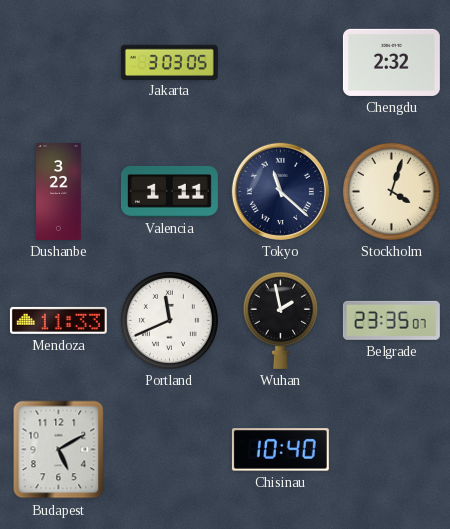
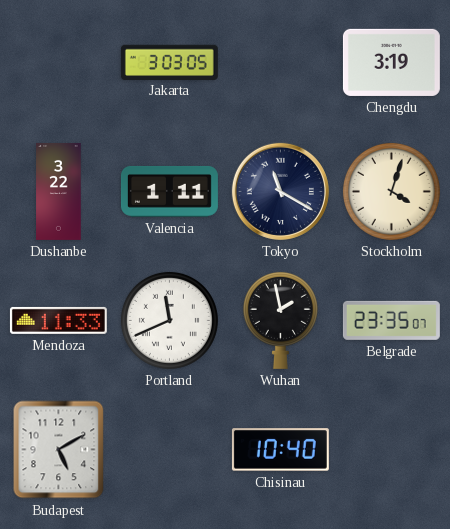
Chengdu: 2:32 -> 3:19
Tokyo: 11:22 -> 11:20
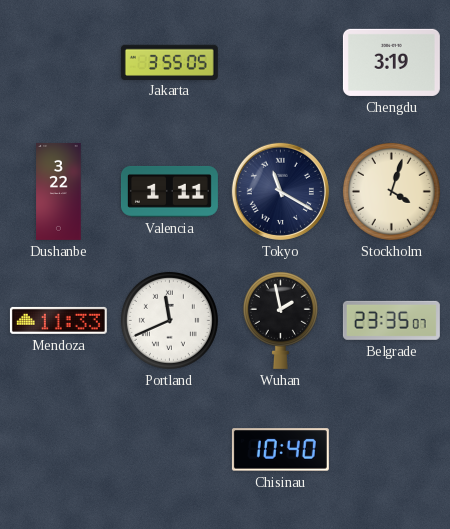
Jakarta: 3:03 -> 3:55
Budapest: 5:10 -> none
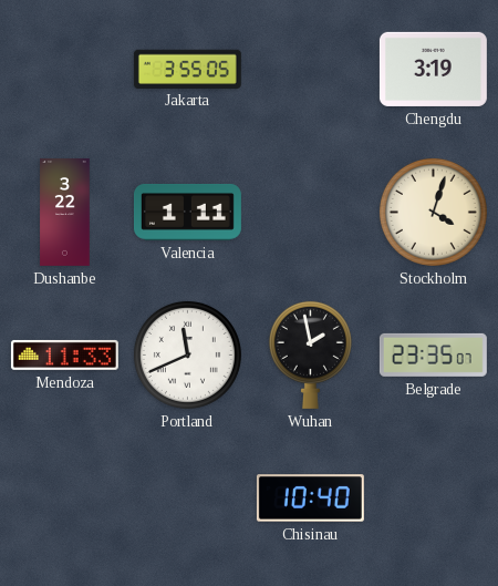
Tokyo: 11:20 -> none
